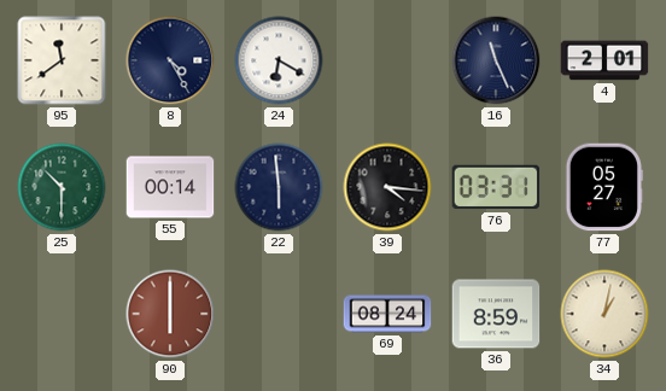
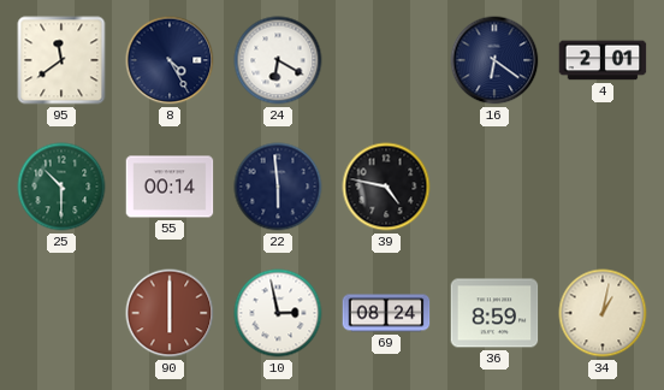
16: 11:26 -> 6:21
39: 4:16 -> 4:47
76: 03:31 -> none
77: 05:27 -> none
10: none -> 2:58
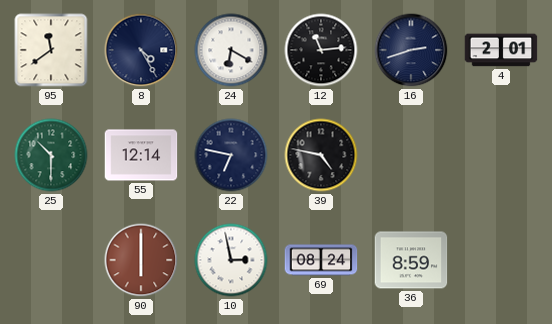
12: none -> 11:14
16: 6:21 -> 2:42
55: 00:14 -> 12:14
22: 5:59 -> 6:47
34: 1:02 -> none
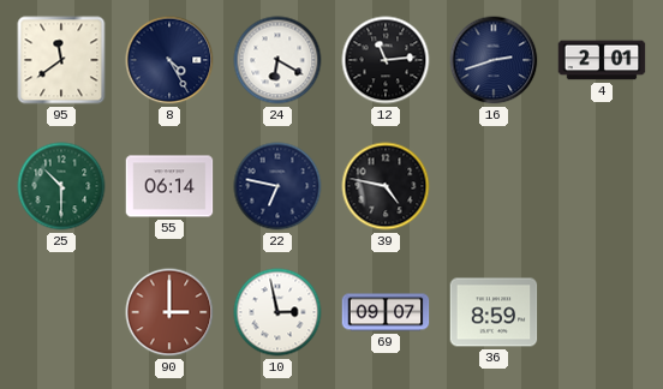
55: 12:14 -> 06:14
90: 6:00 -> 3:00
69: 08:24 -> 09:07
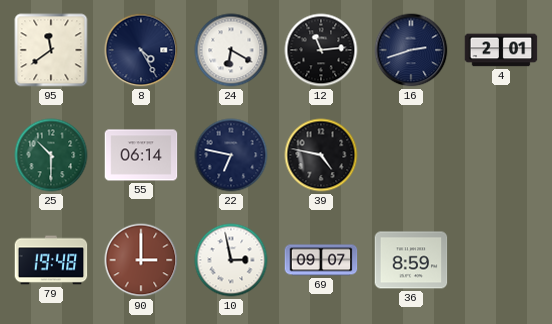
79: none -> 19:48
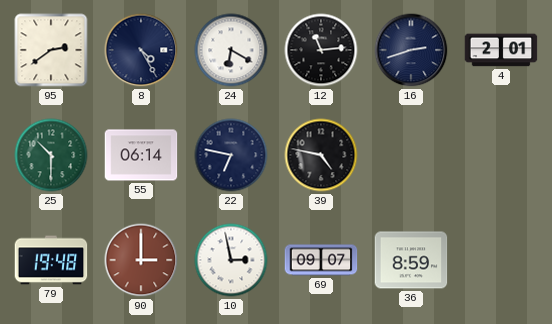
95: 11:39 -> 2:39
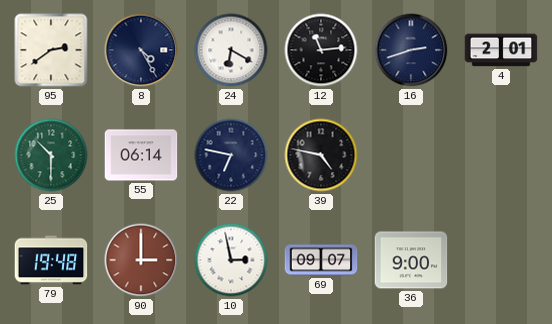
36: 8:59 -> 9:00
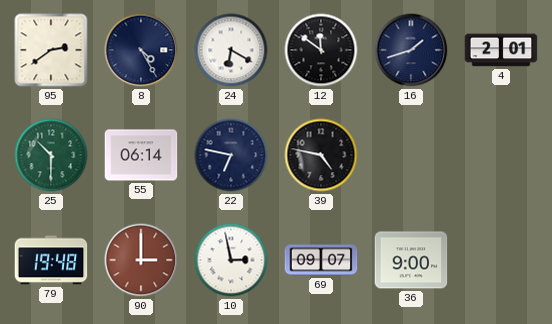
12: 11:14 -> 11:51
16: 2:42 -> 1:42
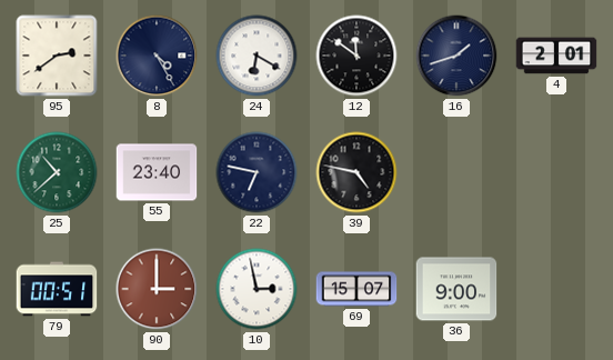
25: 10:30 -> 10:38
55: 06:14 -> 23:40
79: 19:48 -> 00:51
69: 09:07 -> 15:07
